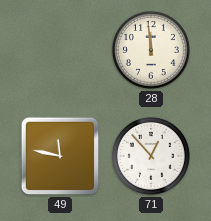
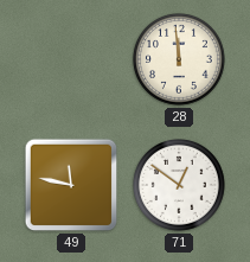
71: 12:53 -> 12:51
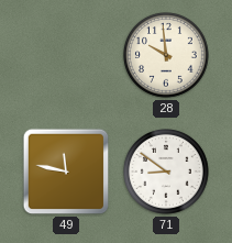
28: 11:59 -> 9:59
71: 12:51 -> 8:51
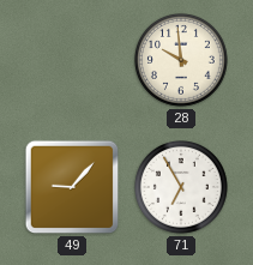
49: 11:47 -> 9:07
71: 8:51 -> 6:55
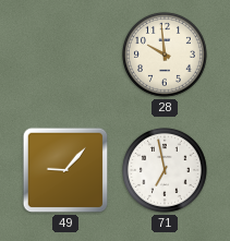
71: 6:55 -> 6:58
